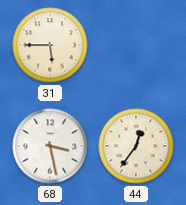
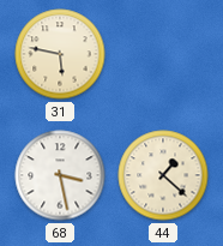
31: 5:45 -> 5:47
44: 12:36 -> 1:22
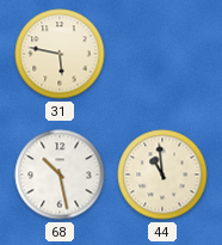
68: 3:28 -> 10:28
44: 1:22 -> 10:59
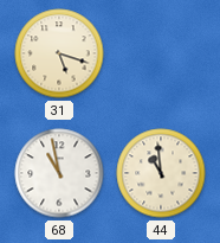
31: 5:47 -> 5:18
68: 10:28 -> 10:58
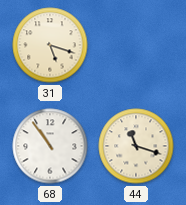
68: 10:58 -> 10:54
44: 10:59 -> 11:18
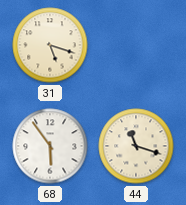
68: 10:54 -> 5:54
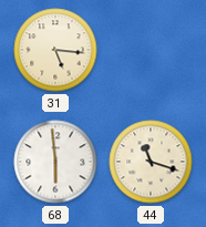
31: 5:18 -> 5:16
68: 5:54 -> 5:59
